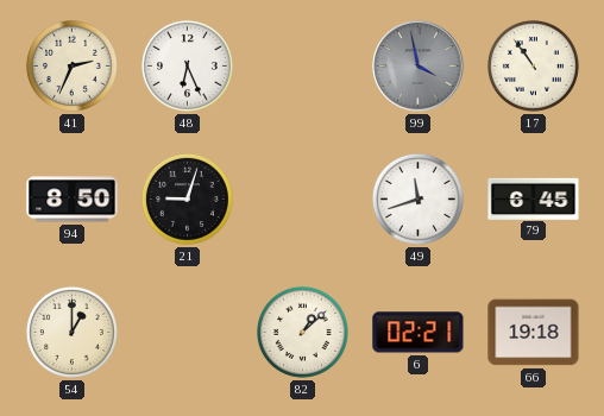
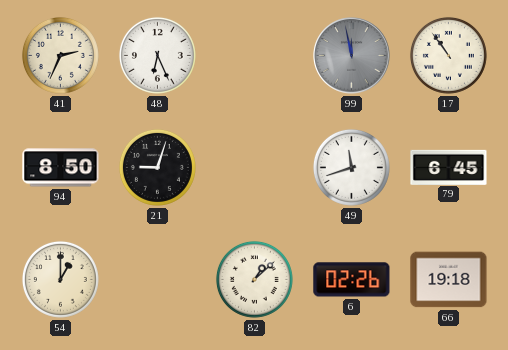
99: 3:58 -> 11:58
6: 02:21 -> 02:26
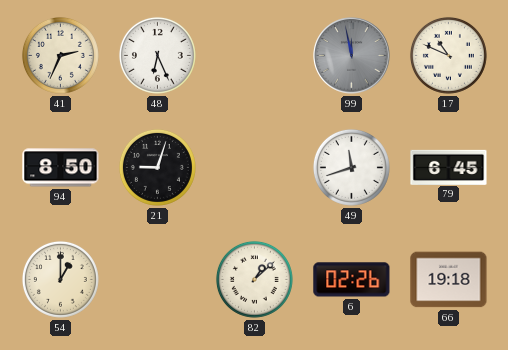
17: 10:54 -> 10:49
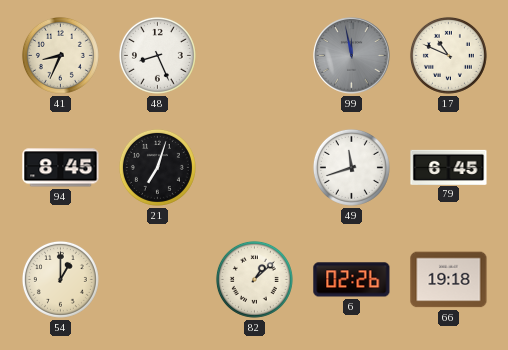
41: 2:34 -> 8:34
48: 6:26 -> 8:26
94: 8:50 -> 8:45
21: 9:03 -> 7:03
